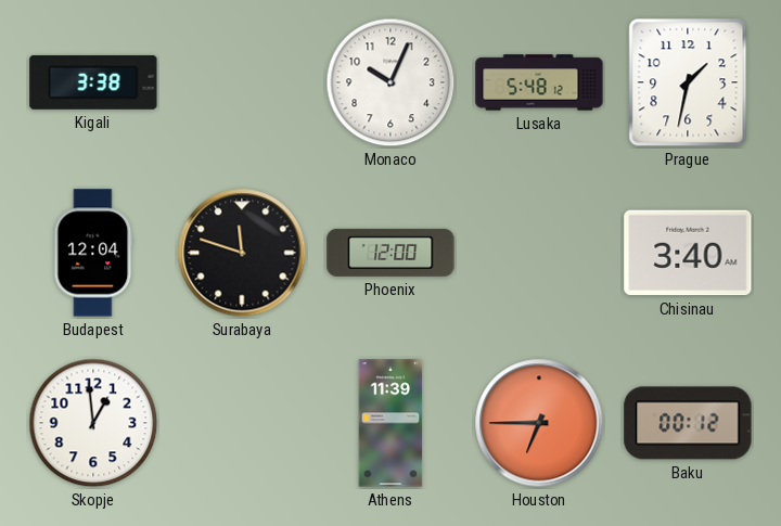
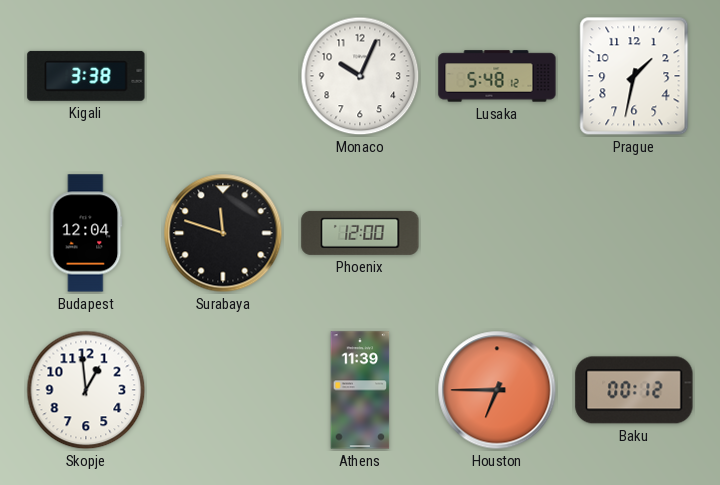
Chisinau: 3:40 -> none
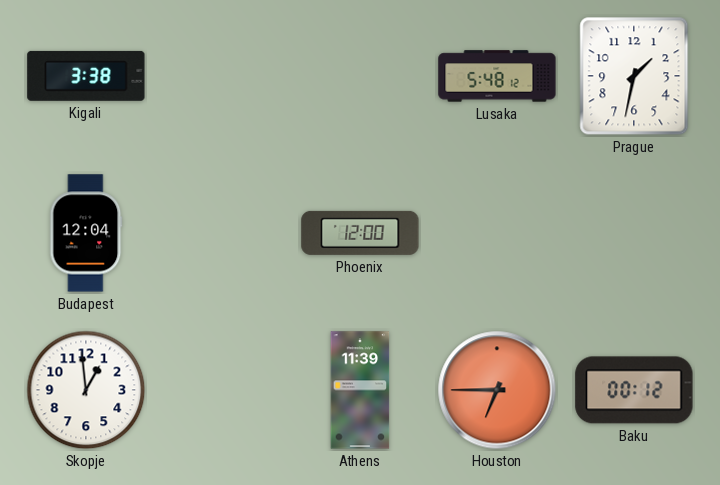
Monaco: 10:04 -> none
Surabaya: 11:48 -> none
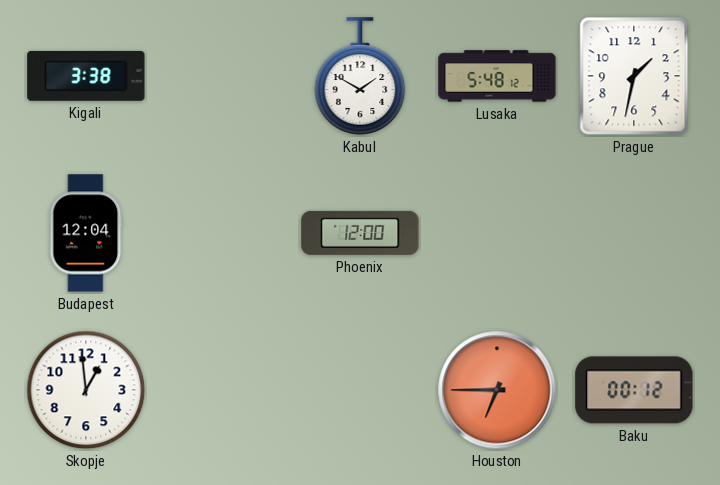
Kabul: none -> 1:50
Athens: 11:39 -> none
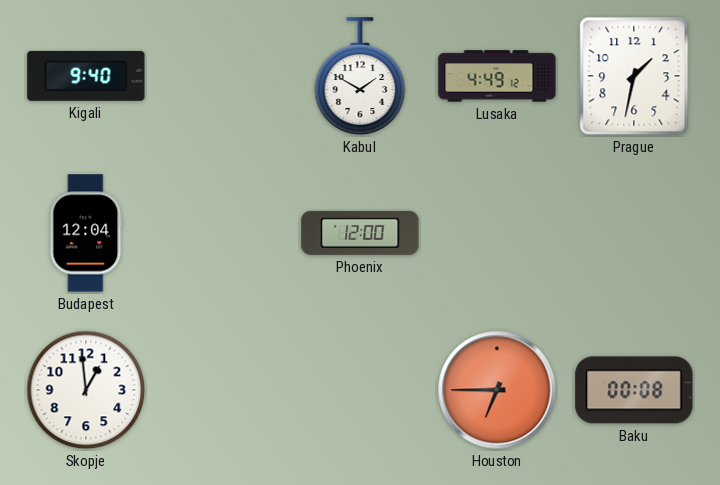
Kigali: 3:38 -> 9:40
Lusaka: 5:48 -> 4:49
Baku: 00:12 -> 00:08
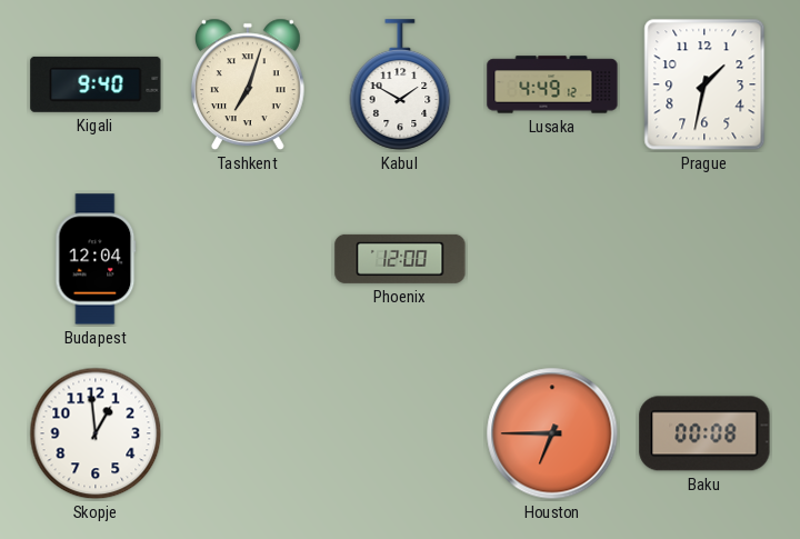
Tashkent: none -> 7:03
